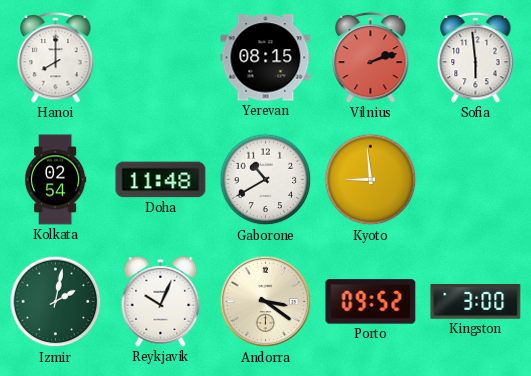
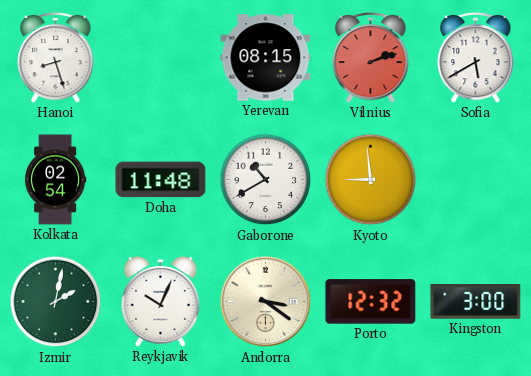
Hanoi: 8:00 -> 8:27
Sofia: 5:59 -> 5:40
Porto: 09:52 -> 12:32
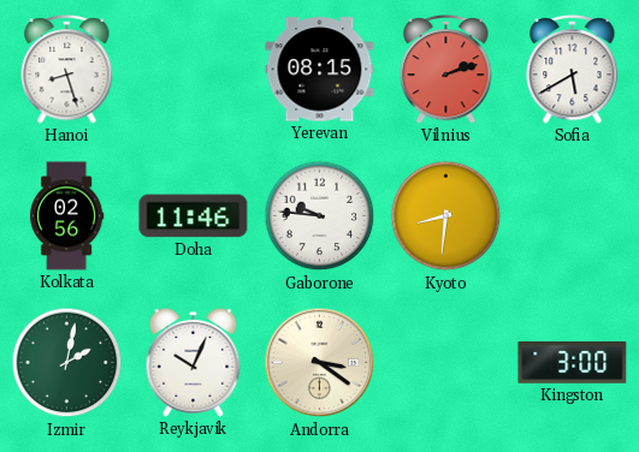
Kolkata: 02:54 -> 02:56
Doha: 11:48 -> 11:46
Gaborone: 10:40 -> 9:46
Kyoto: 8:59 -> 8:31
Porto: 12:32 -> none
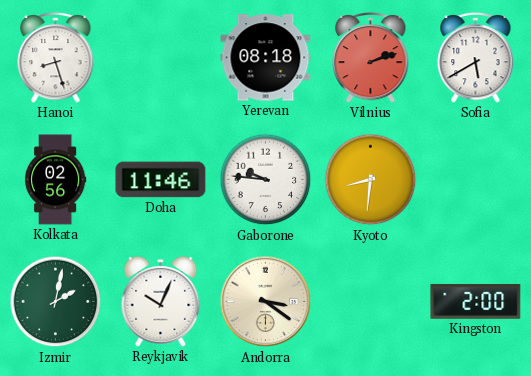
Yerevan: 08:15 -> 08:18
Kingston: 3:00 -> 2:00
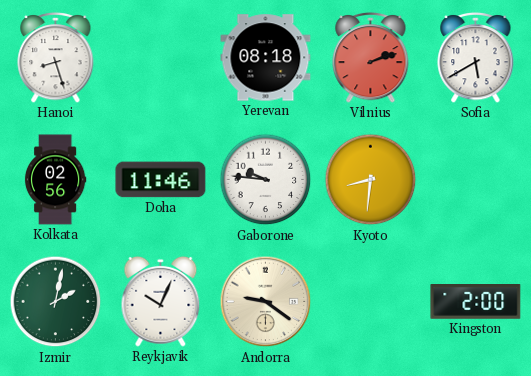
Andorra: 3:21 -> 9:21
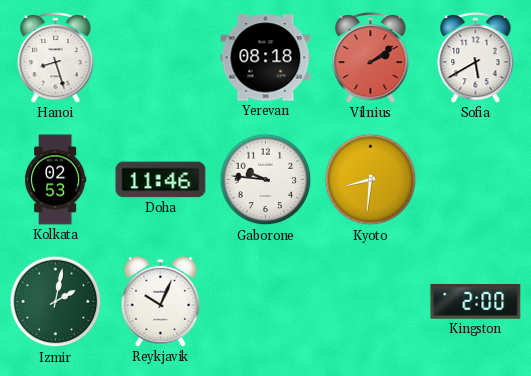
Vilnius: 2:12 -> 2:09
Kolkata: 02:56 -> 02:53
Andorra: 9:21 -> none
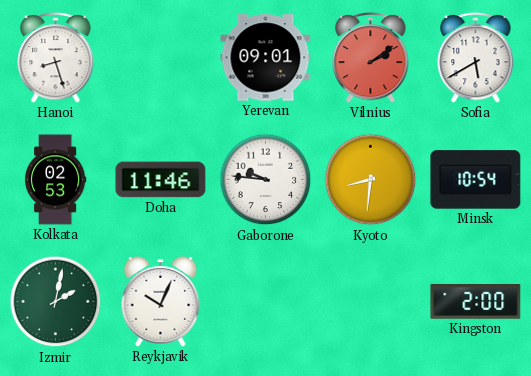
Yerevan: 08:18 -> 09:01
Minsk: none -> 10:54
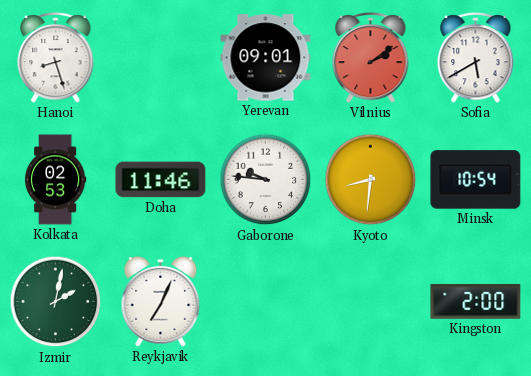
Reykjavik: 10:04 -> 7:04
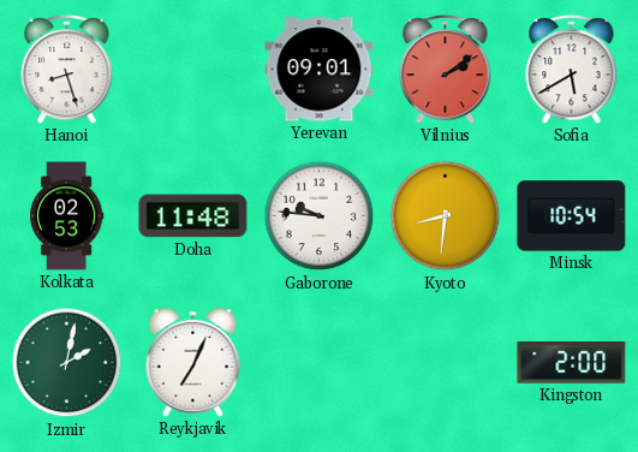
Doha: 11:46 -> 11:48
